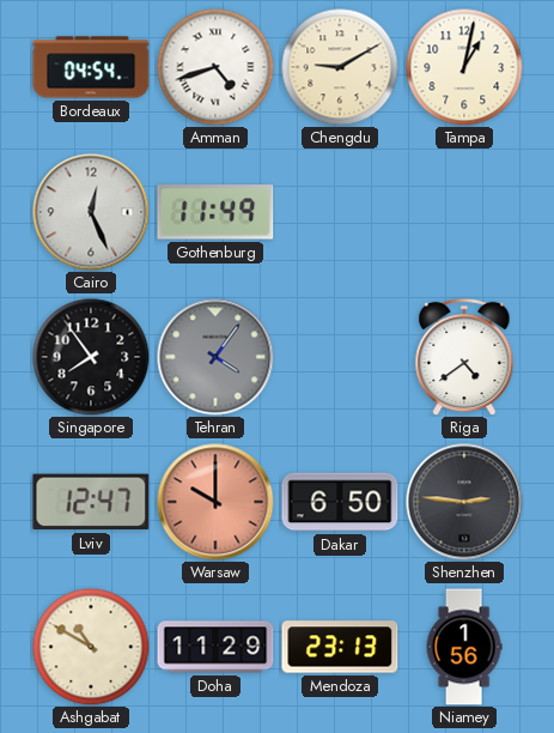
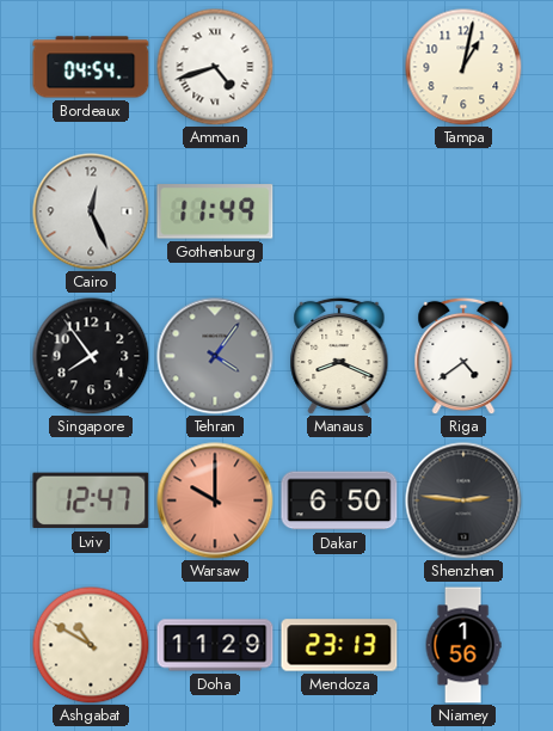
Chengdu: 9:10 -> none
Manaus: none -> 8:19
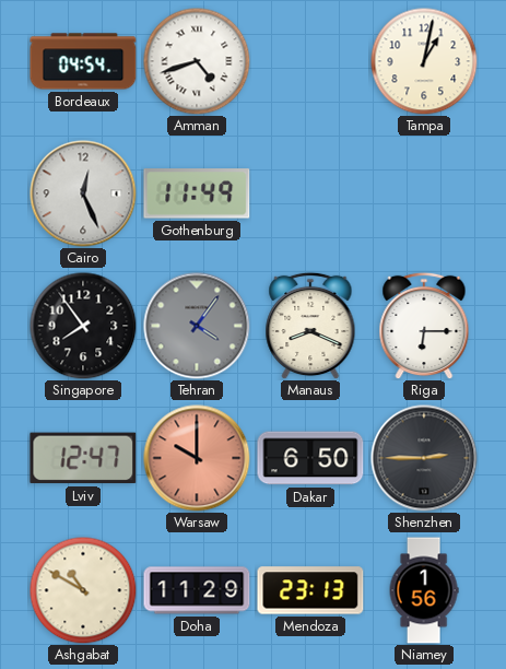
Riga: 4:39 -> 6:15
Shenzhen: 2:46 -> 2:45
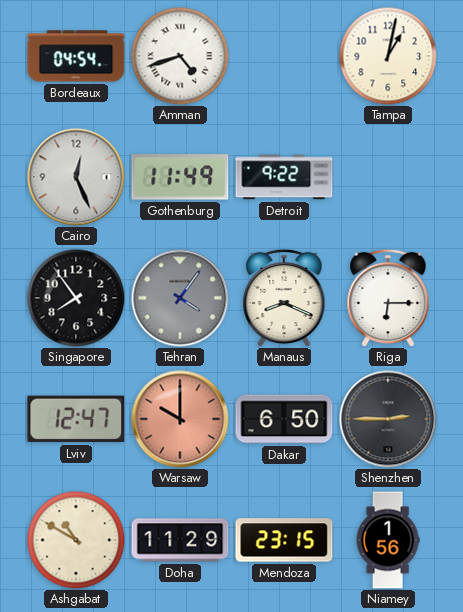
Detroit: none -> 9:22
Mendoza: 23:13 -> 23:15
